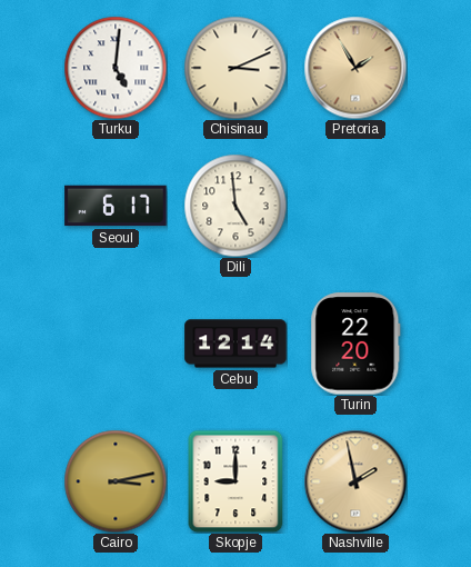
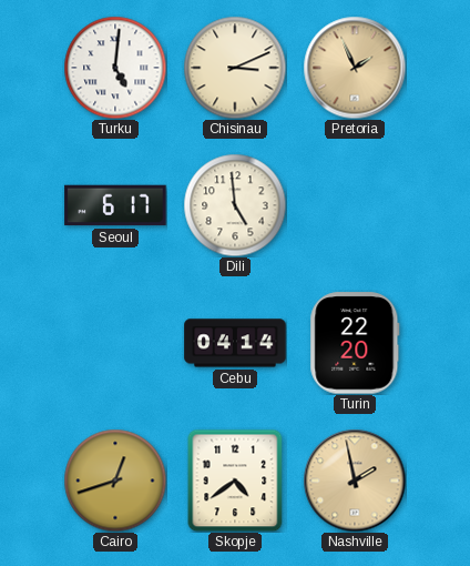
Pretoria: 1:55 -> 1:56
Cebu: 12:14 -> 04:14
Cairo: 3:13 -> 12:42
Skopje: 9:00 -> 4:39
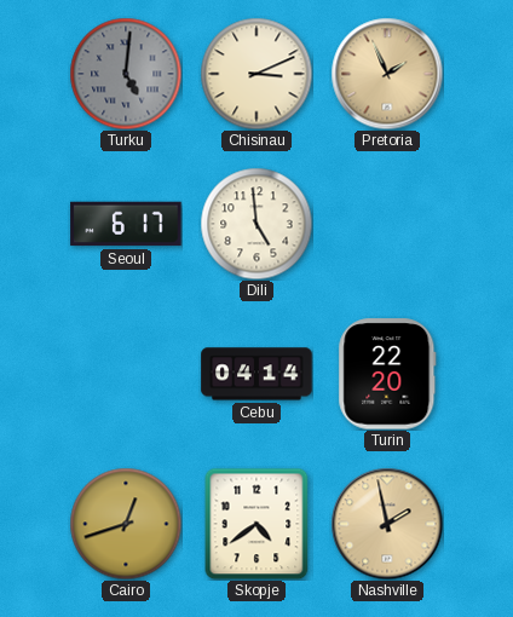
Turku dial: white -> grey
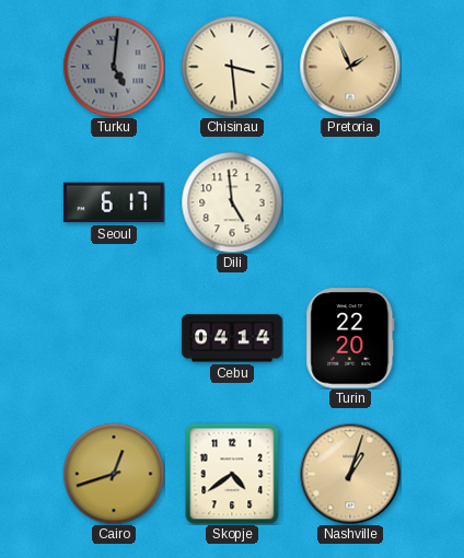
Chisinau: 3:11 -> 3:29
Nashville: 1:58 -> 1:03
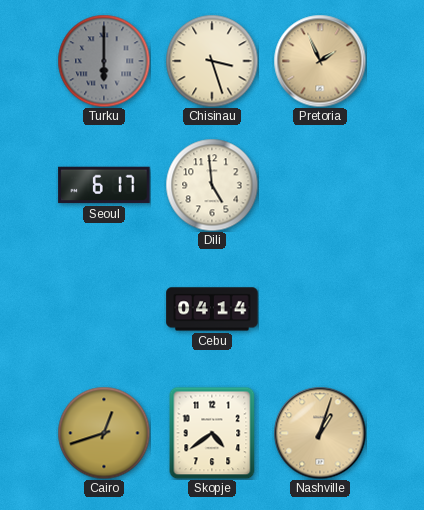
Turku: 5:01 -> 6:00
Chisinau: 3:29 -> 3:27
Turin: 22:20 -> none
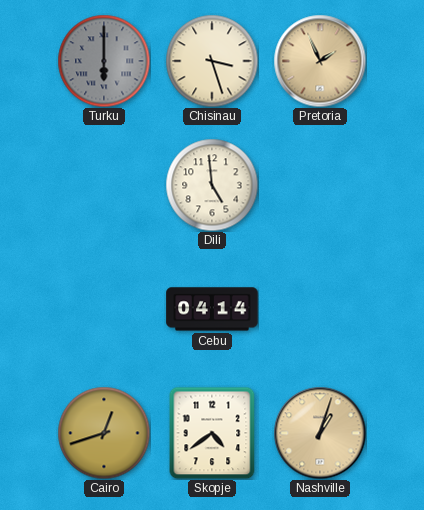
Seoul: 6:17 -> none
